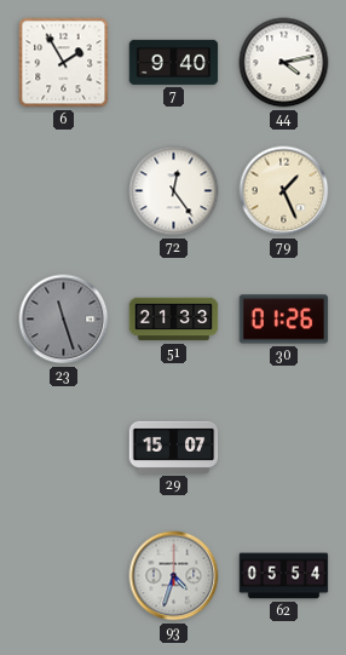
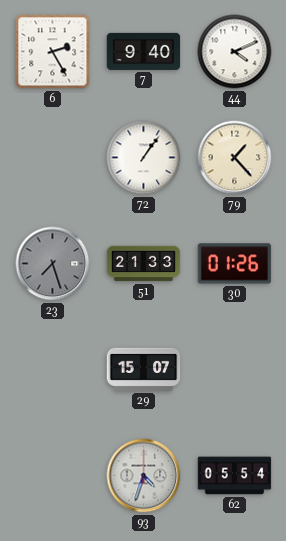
6: 1:55 -> 2:25
44: 4:13 -> 4:11
72: 12:24 -> 1:06
79: 1:26 -> 1:23
23: 11:27 -> 7:27
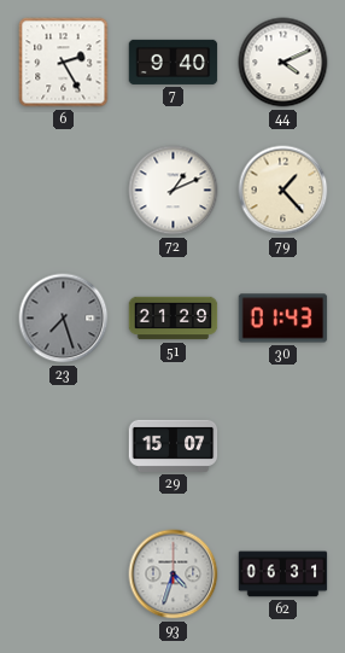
72: 1:06 -> 1:11
51: 21:33 -> 21:29
30: 01:26 -> 01:43
62: 05:54 -> 06:31
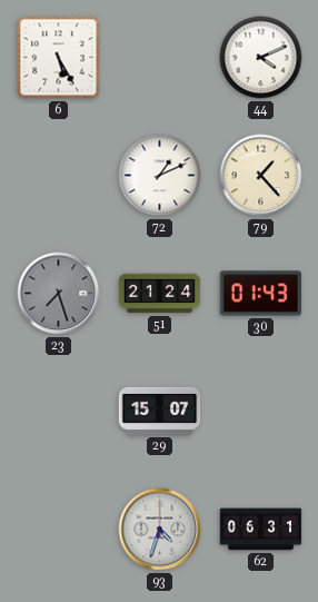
6: 2:25 -> 5:25
7: 9:40 -> none
51: 21:29 -> 21:24
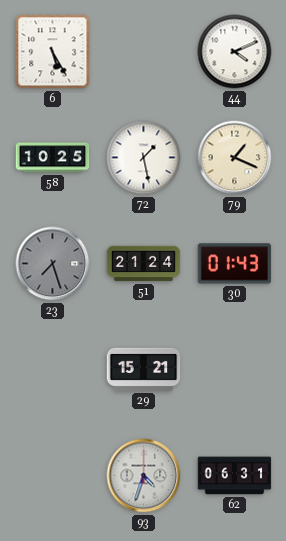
58: none -> 10:25
72: 1:11 -> 1:28
79: 1:23 -> 1:19
29: 15:07 -> 15:21
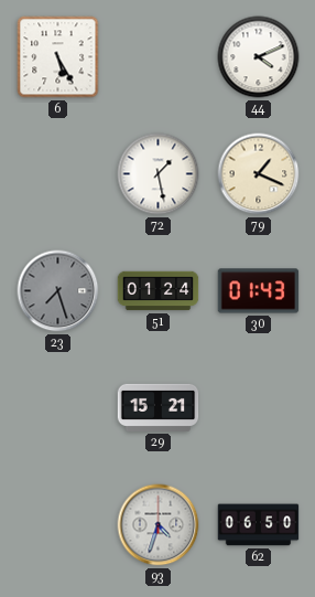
58: 10:25 -> none
51: 21:24 -> 01:24
62: 06:31 -> 06:50
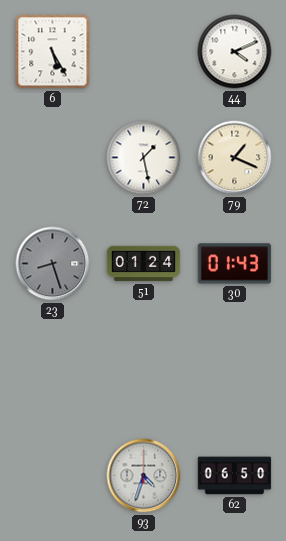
23: 7:27 -> 8:27
29: 15:21 -> none
